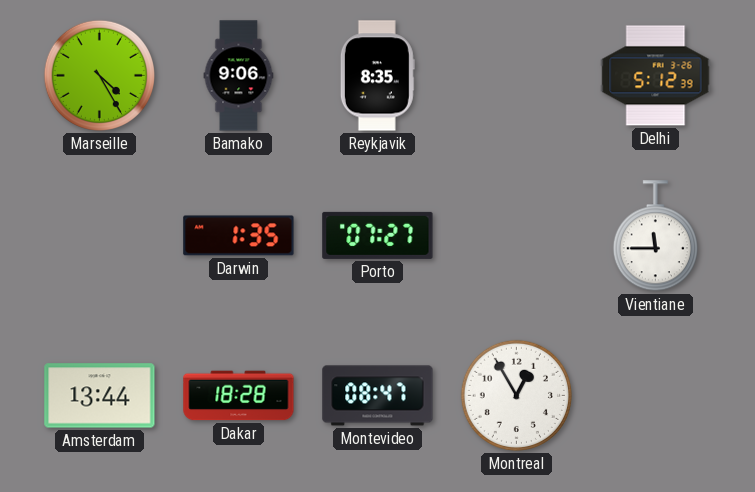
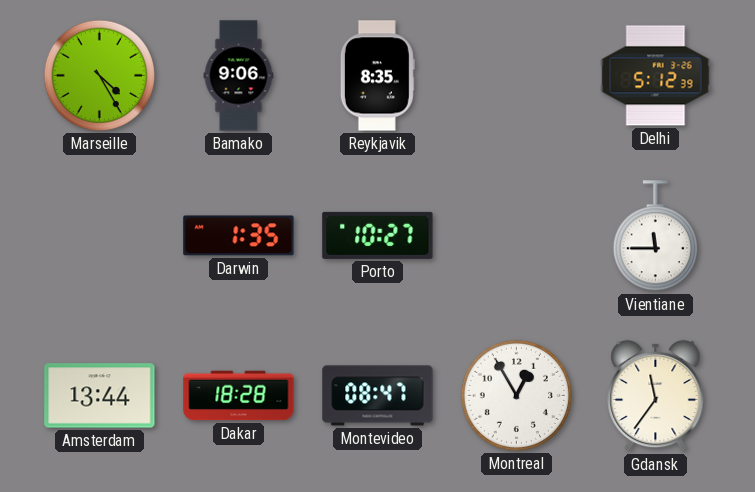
Porto: 07:27 -> 10:27
Gdansk: none -> 11:36
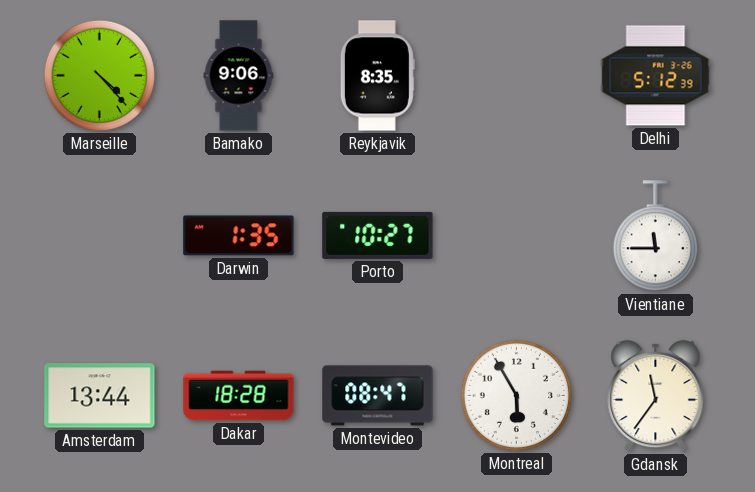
Marseille: 4:25 -> 4:23
Montreal: 12:55 -> 5:55
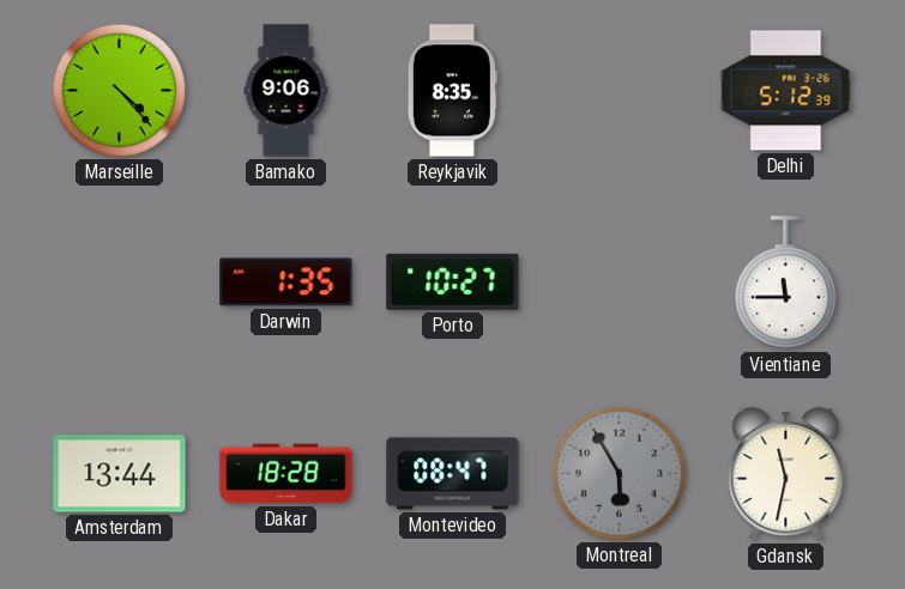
Montreal dial: white -> grey
Gdansk: 11:36 -> 11:32
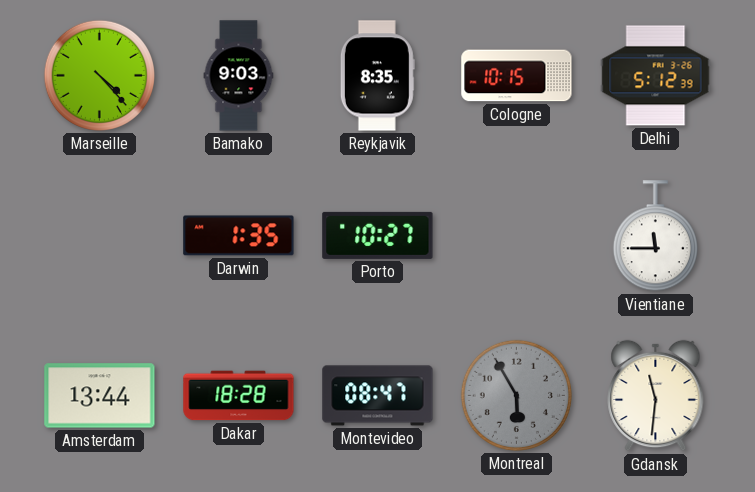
Bamako: 9:06 -> 9:03
Cologne: none -> 10:15
Gdansk: 11:32 -> 11:31
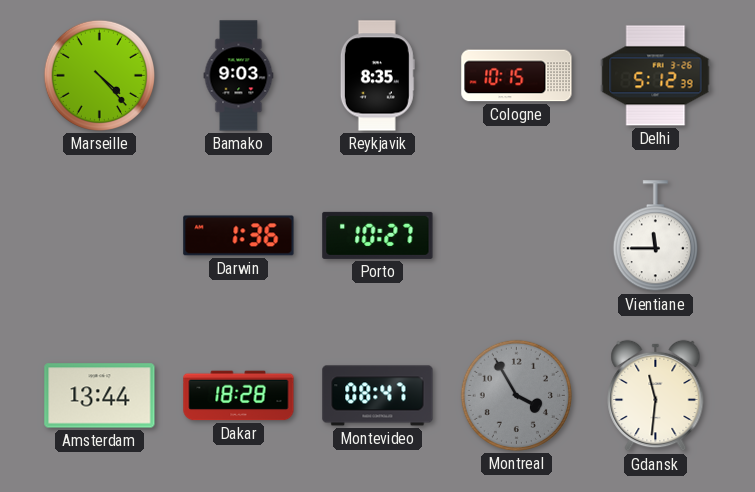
Darwin: 1:35 -> 1:36
Montreal: 5:55 -> 3:55
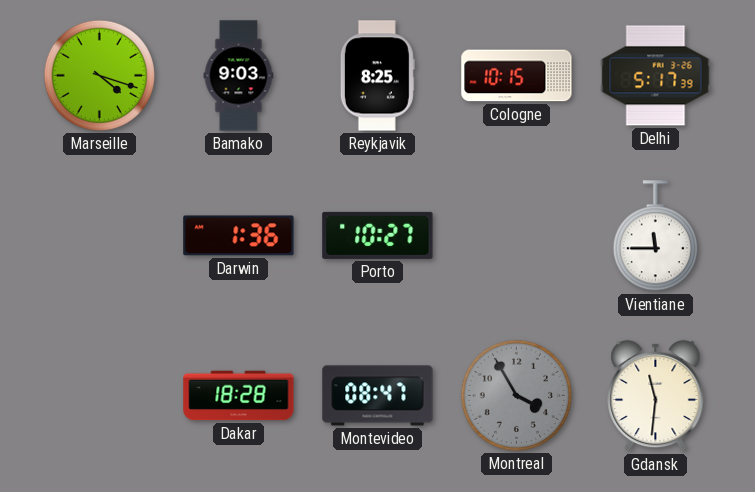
Marseille: 4:23 -> 4:18
Reykjavik: 8:35 -> 8:25
Delhi: 5:12 -> 5:17
Amsterdam: 13:44 -> none
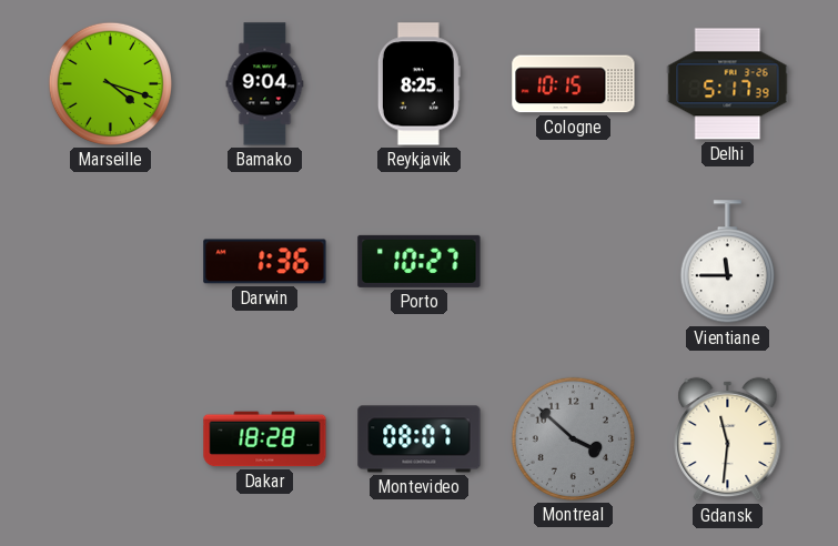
Bamako: 9:03 -> 9:04
Montevideo: 08:47 -> 08:07
Montreal: 3:55 -> 3:52
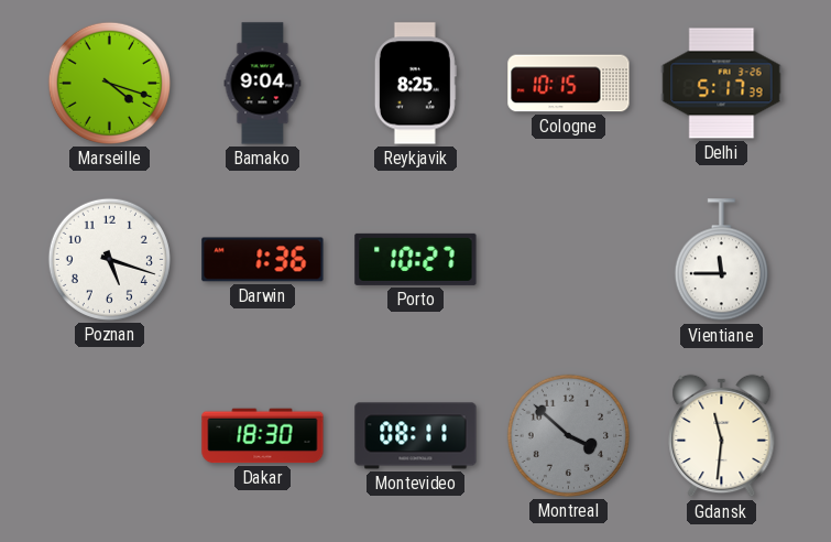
Poznan: none -> 5:18
Dakar: 18:28 -> 18:30
Montevideo: 08:07 -> 08:11
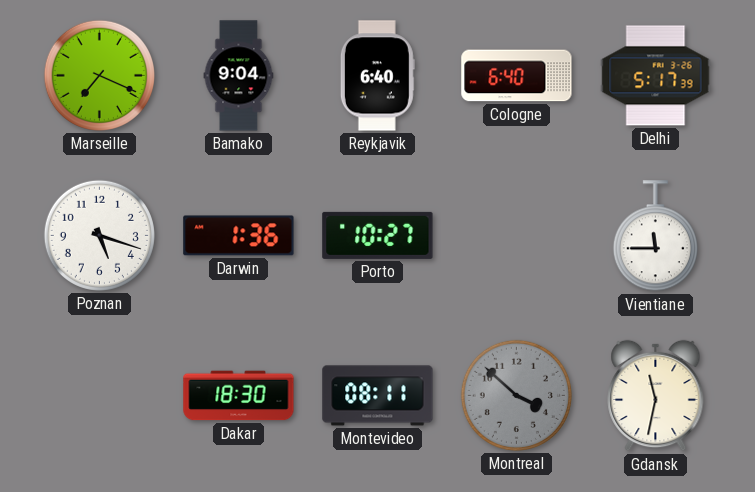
Marseille: 4:18 -> 7:19
Reykjavik: 8:25 -> 6:40
Cologne: 10:15 -> 6:40
Gdansk: 11:31 -> 11:32
